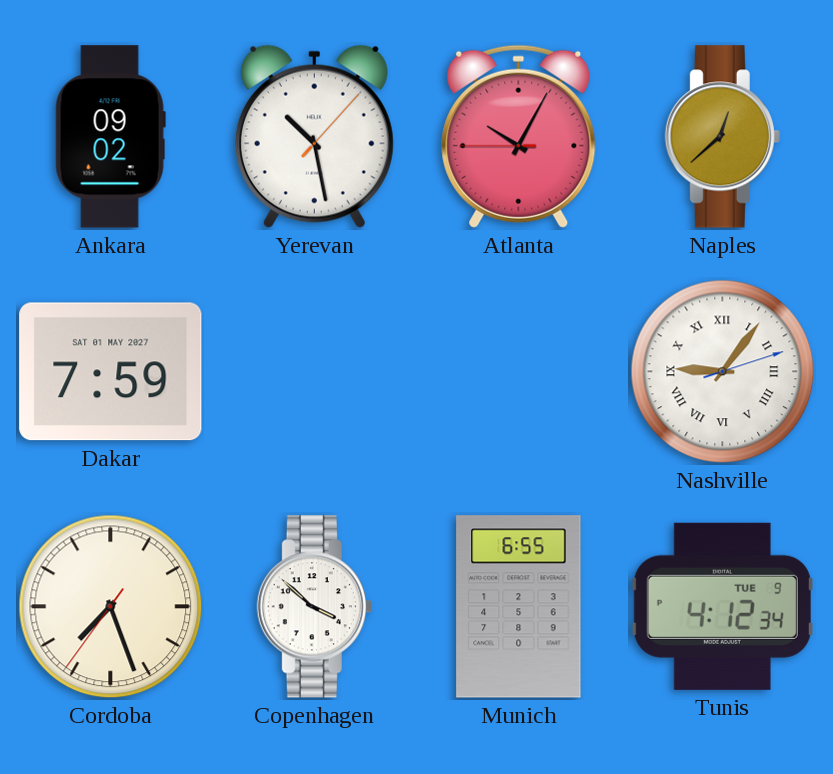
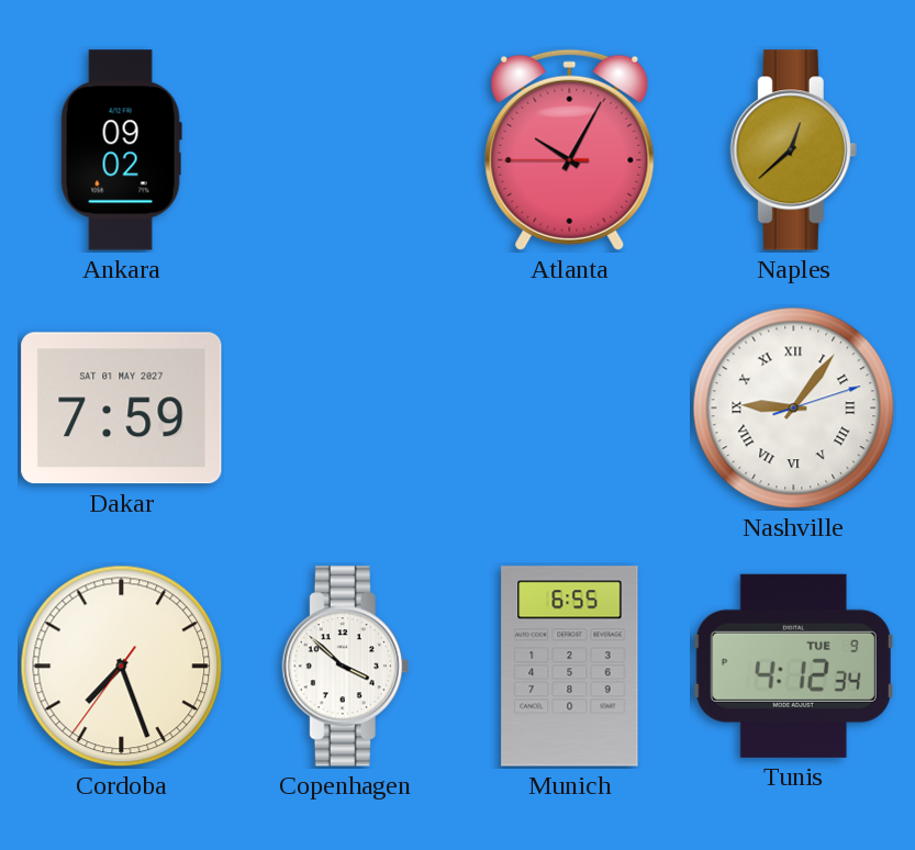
Yerevan: 10:28 -> none
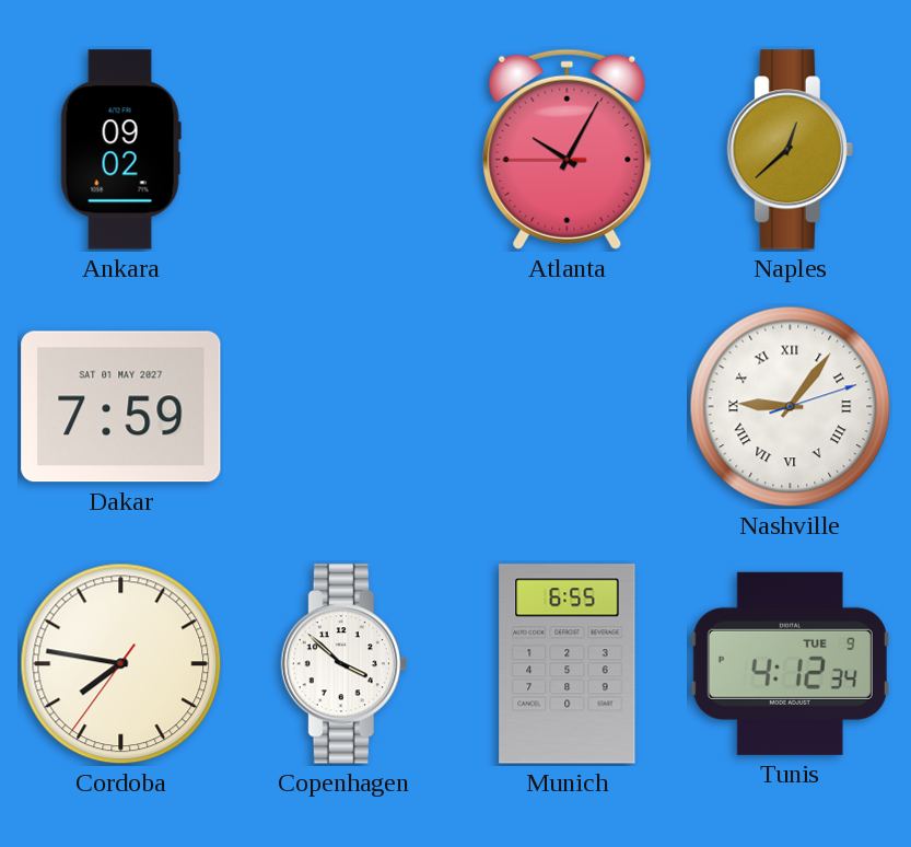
Cordoba: 7:26 -> 7:46
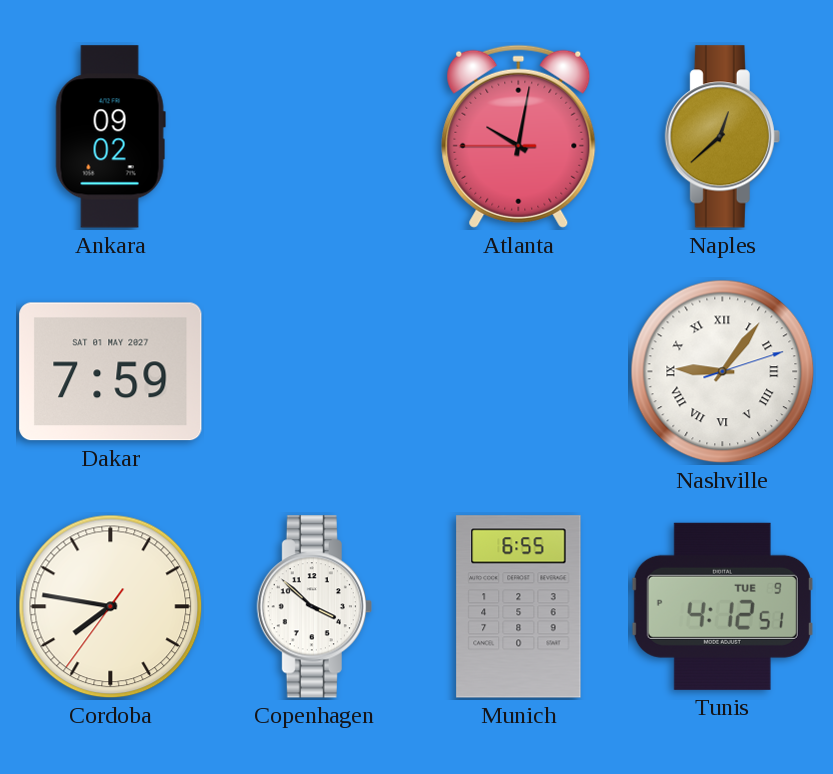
Atlanta: 10:04 -> 10:01
Tunis: 4:12:34 -> 4:12:51
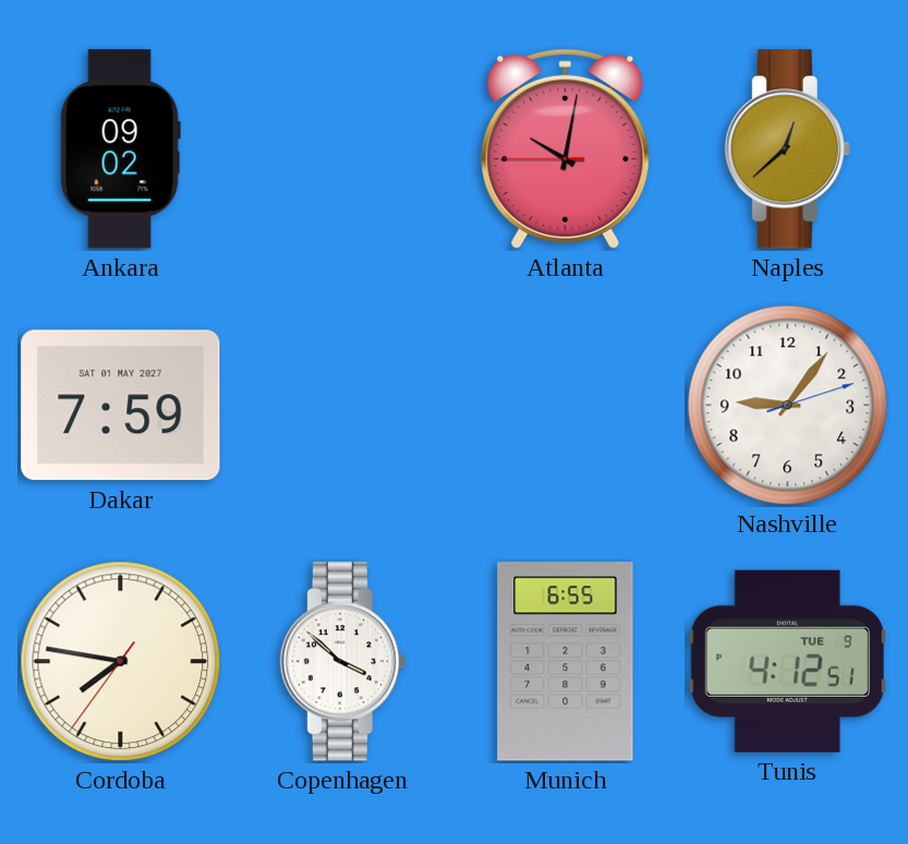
Nashville numerals: Roman -> Arabic
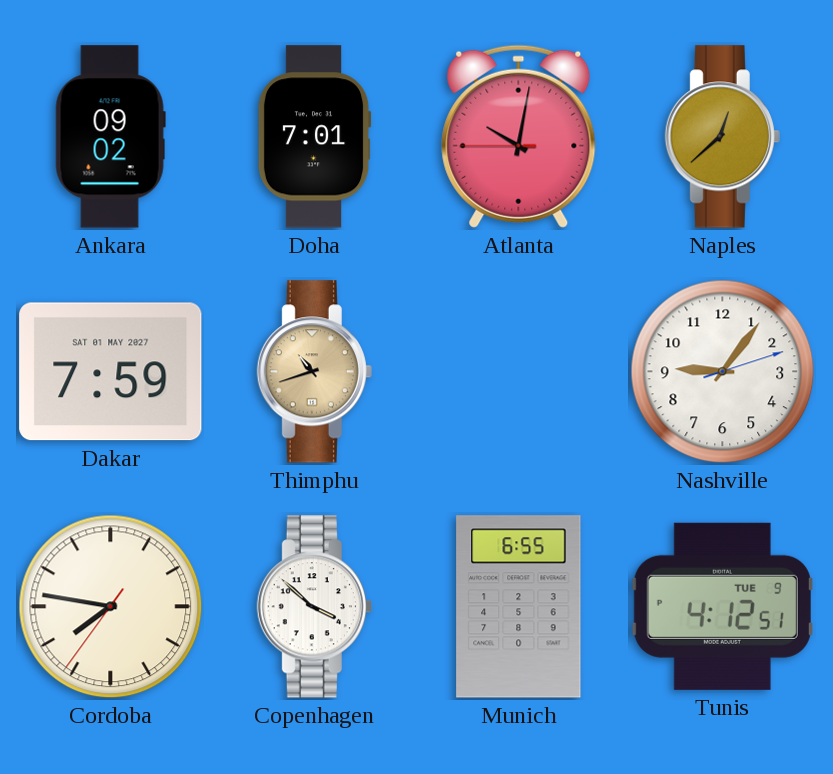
Doha: none -> 7:01
Thimphu: none -> 10:42
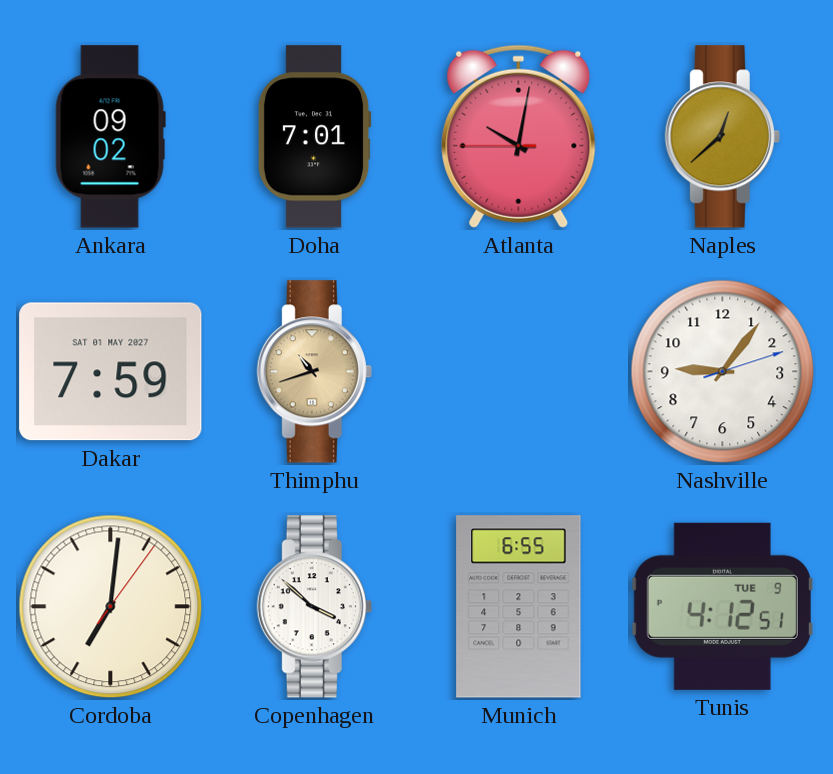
Cordoba: 7:46 -> 7:01
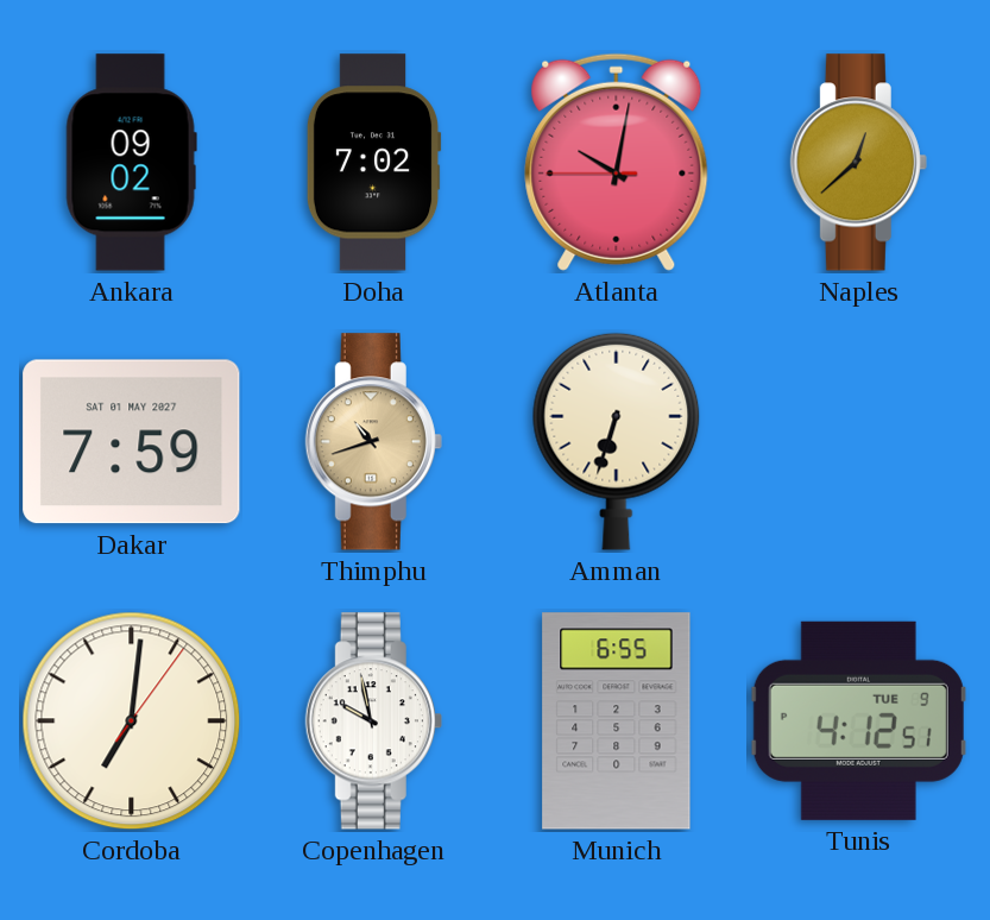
Doha: 7:01 -> 7:02
Amman: none -> 6:33
Nashville: 9:06 -> none
Copenhagen: 3:52 -> 9:58
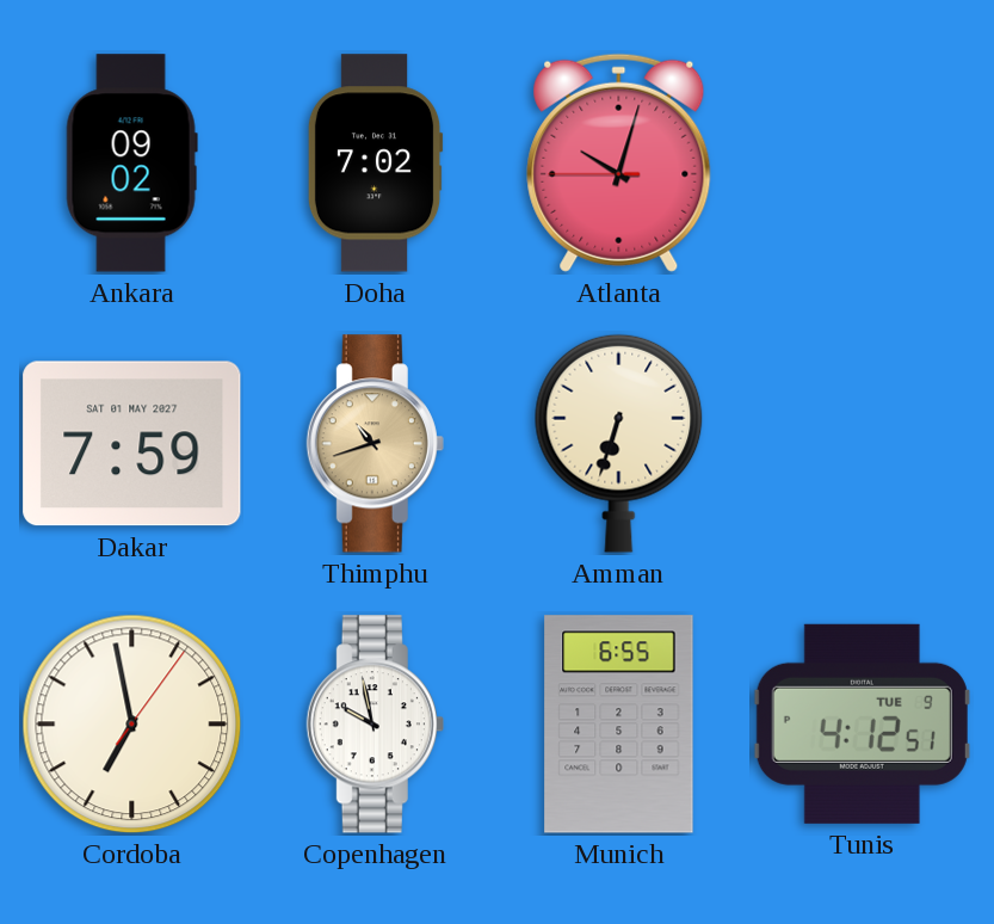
Atlanta: 10:01 -> 10:02
Naples: 12:38 -> none
Cordoba: 7:01 -> 6:58
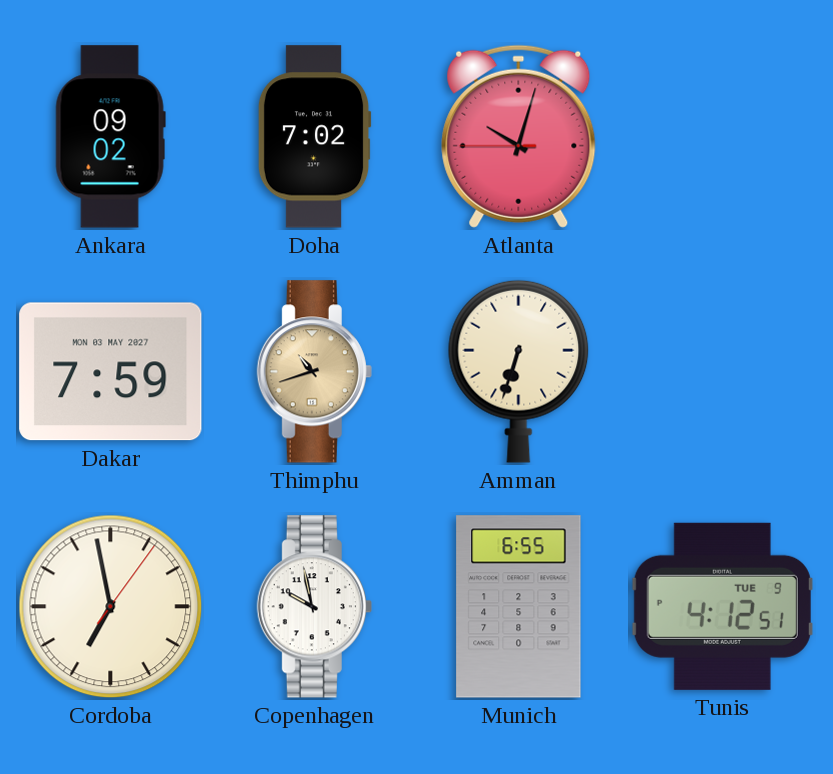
Dakar date: SAT 01 MAY 2027 -> MON 03 MAY 2027
